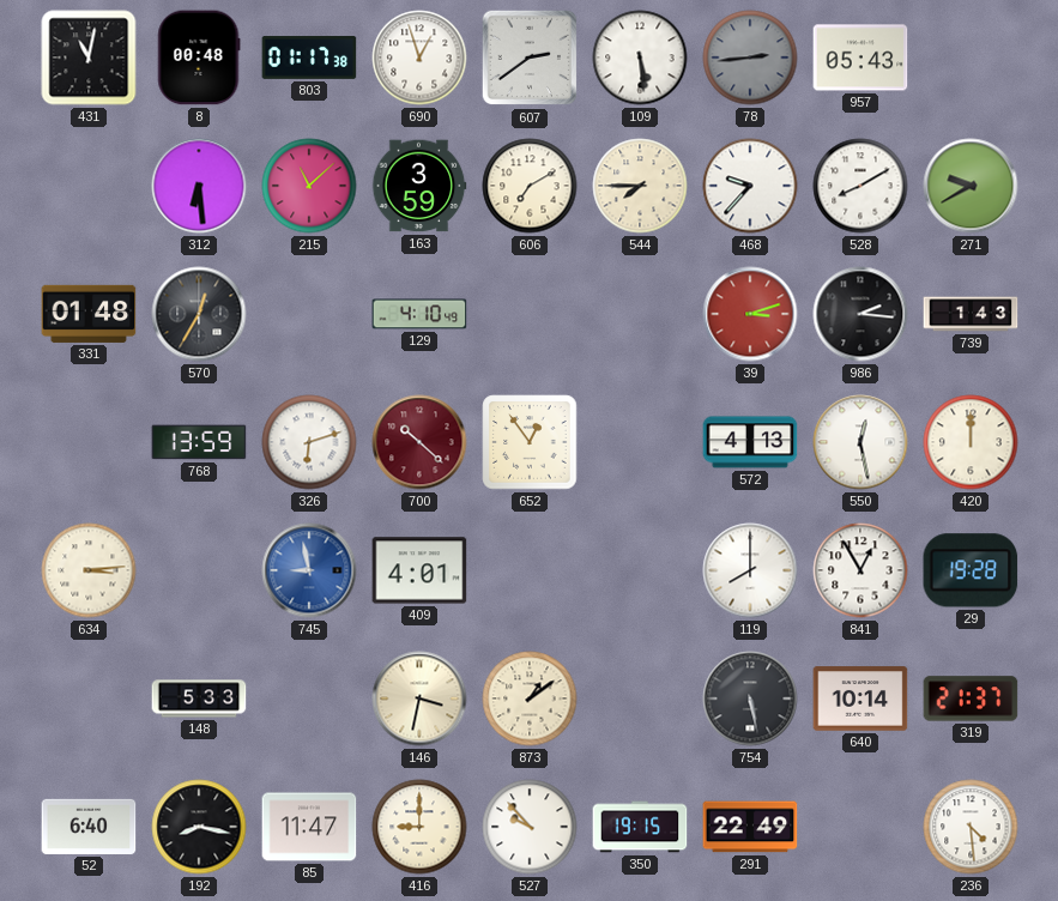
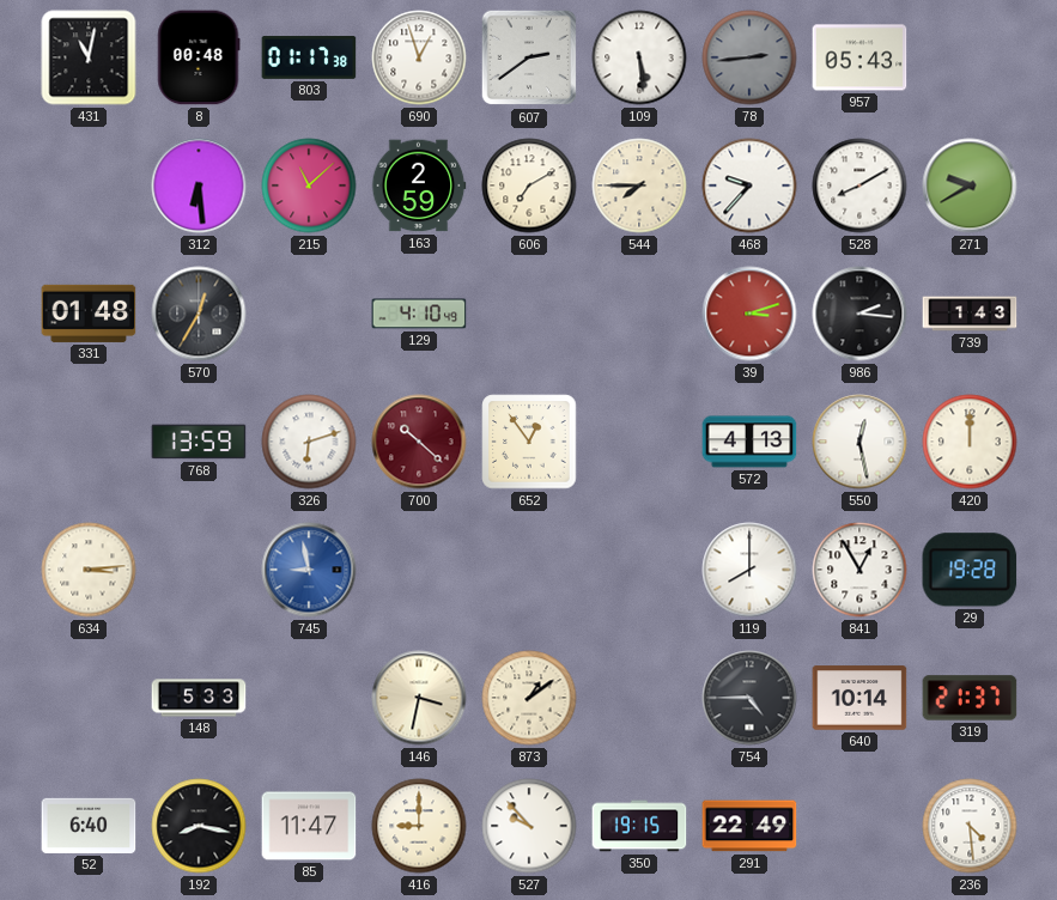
163: 3:59 -> 2:59
409: 4:01 -> none
754: 5:28 -> 4:45
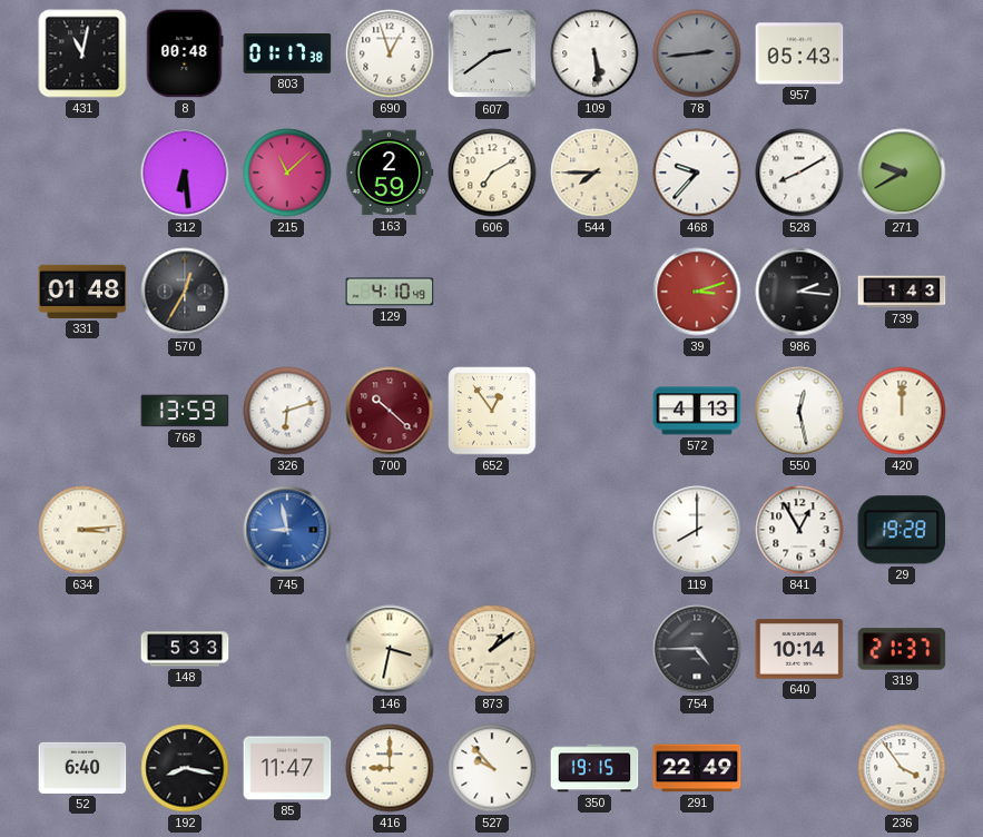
236: 4:29 -> 3:54
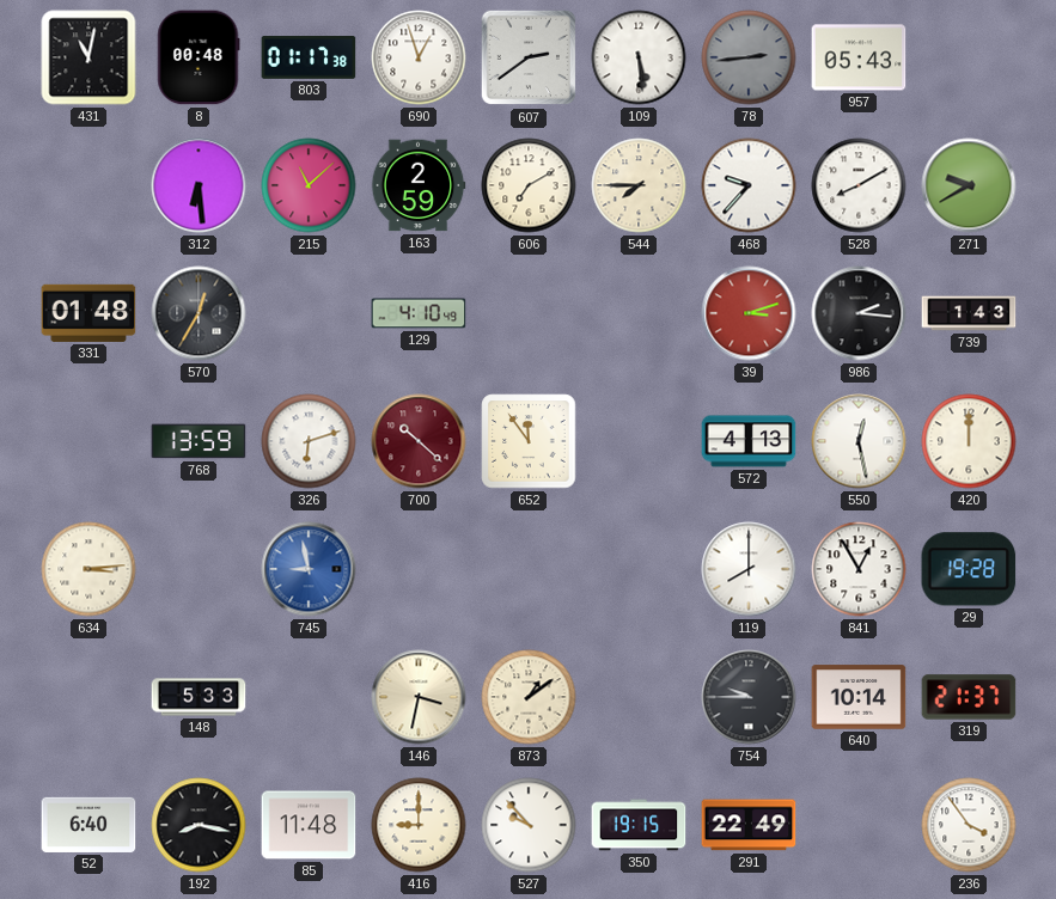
652: 12:54 -> 11:54
754: 4:45 -> 9:45
85: 11:47 -> 11:48
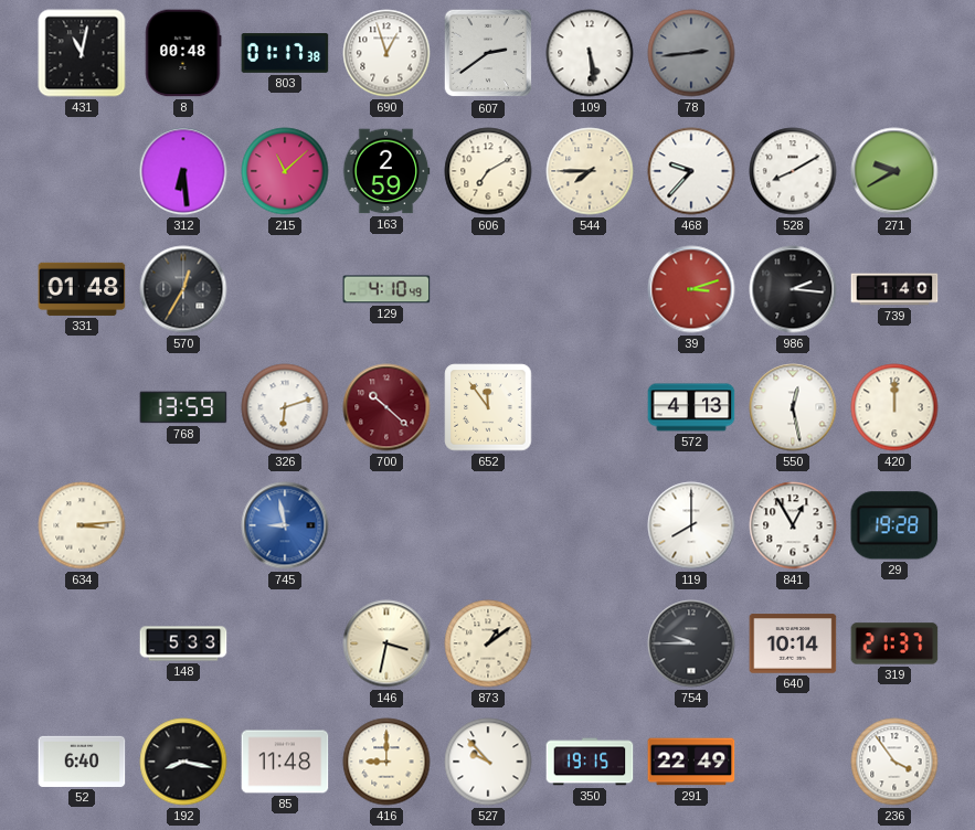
957: 05:43 -> none
739: 1:43 -> 1:40
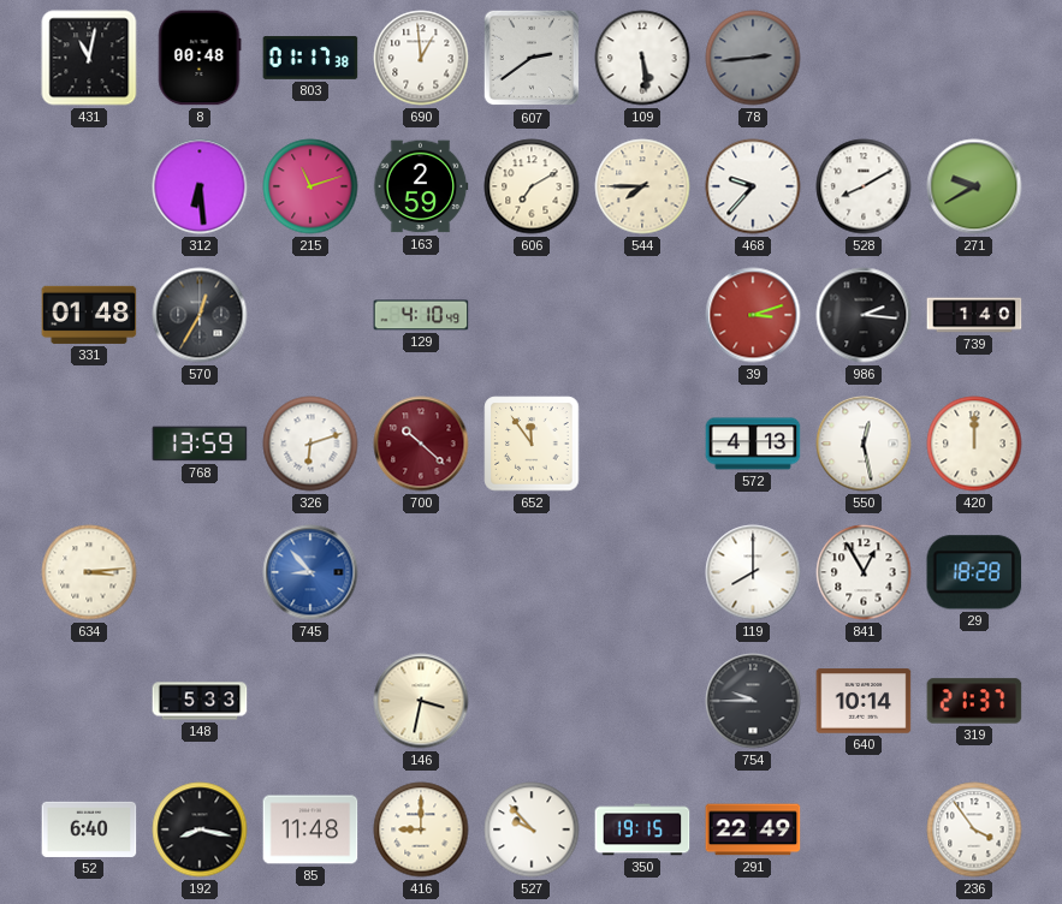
690: 12:57 -> 12:59
215: 11:08 -> 11:12
745: 8:58 -> 8:53
29: 19:28 -> 18:28
873: 1:09 -> none
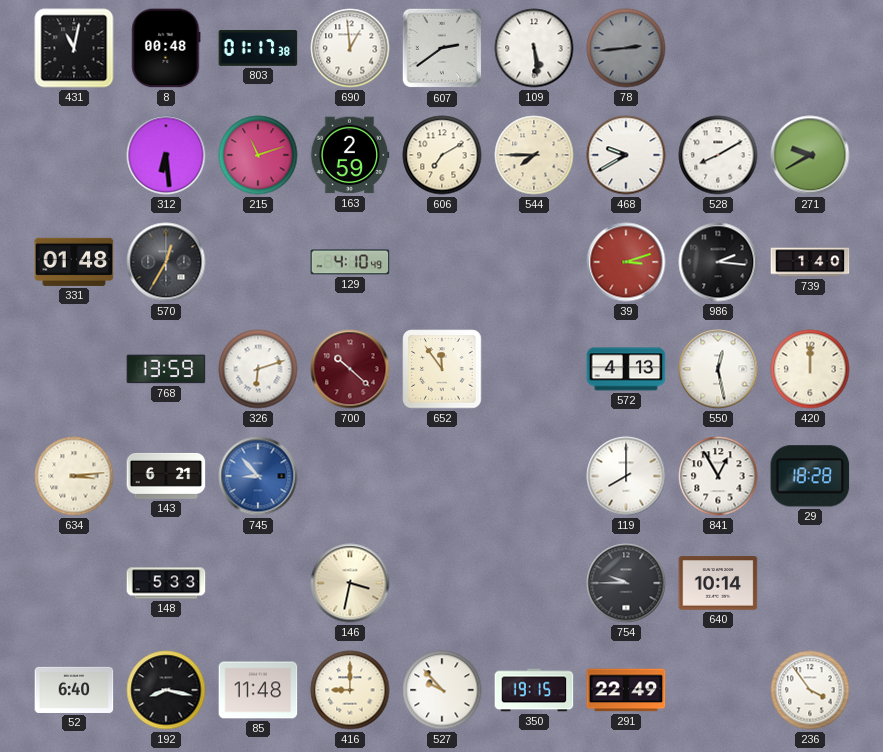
468: 9:37 -> 9:40
143: none -> 6:21
319: 21:37 -> none
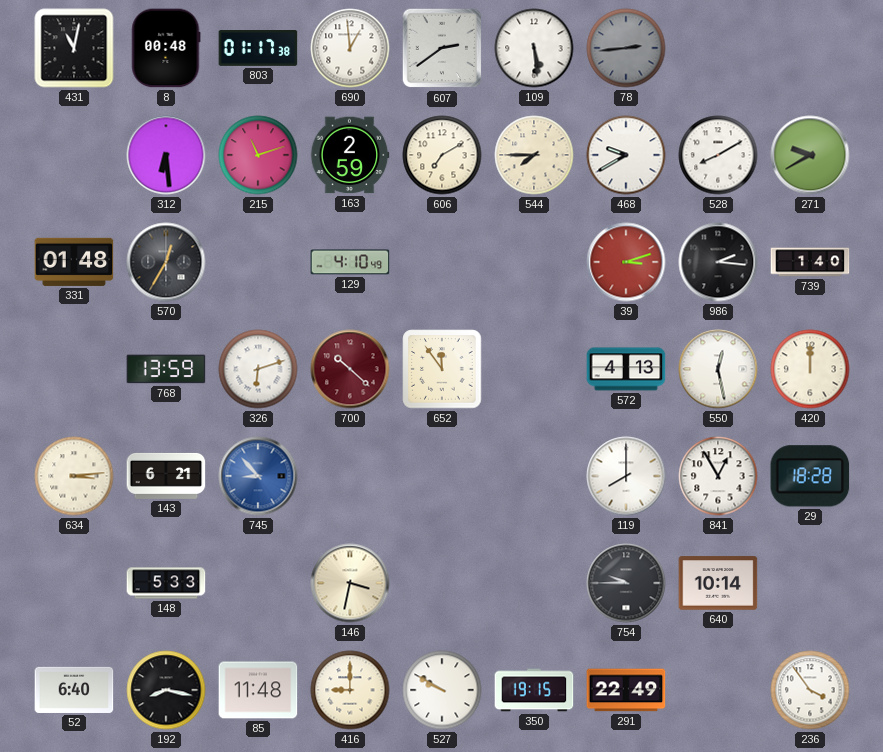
527: 9:53 -> 9:50
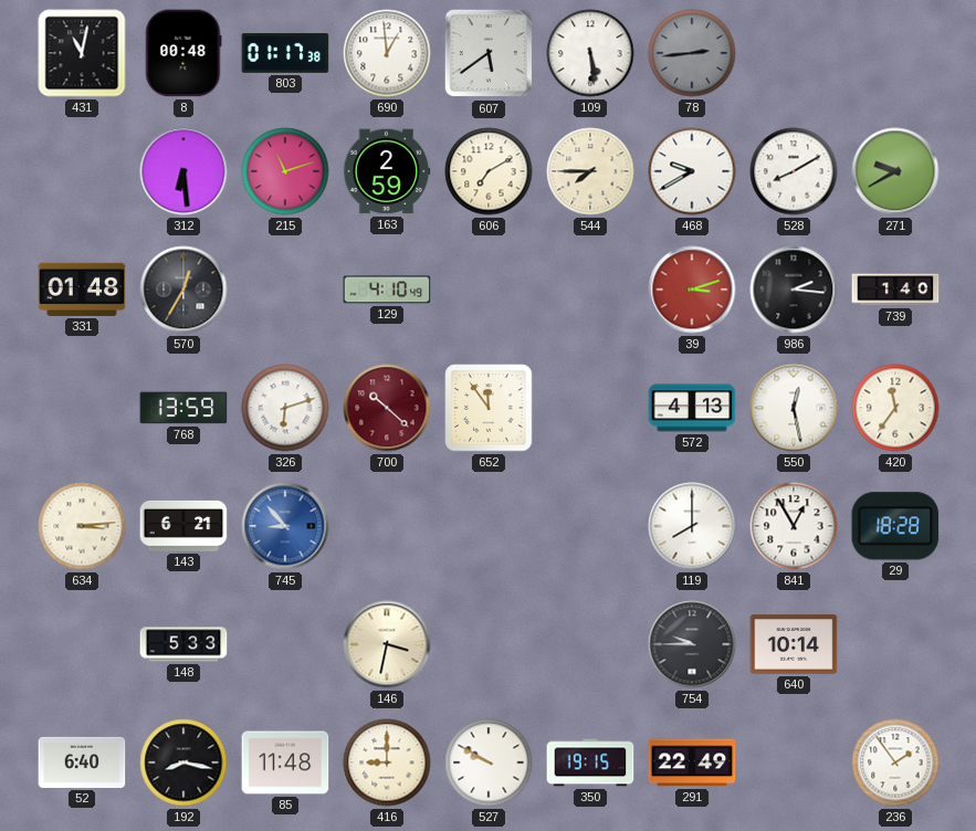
607: 2:39 -> 5:39
420: 12:00 -> 11:36
236: 3:54 -> 1:54
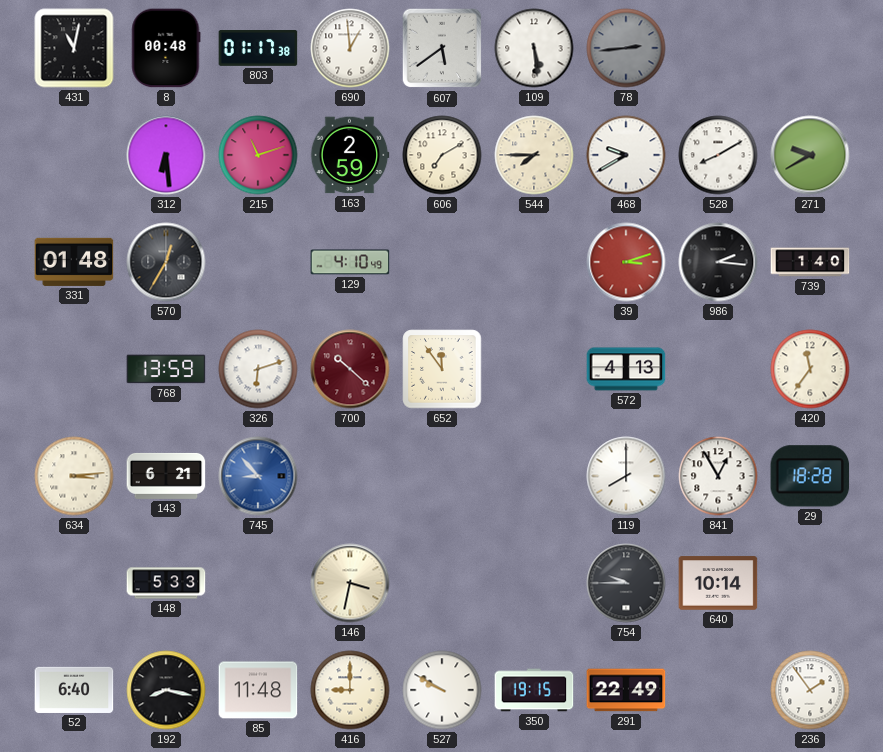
550: 12:28 -> none
